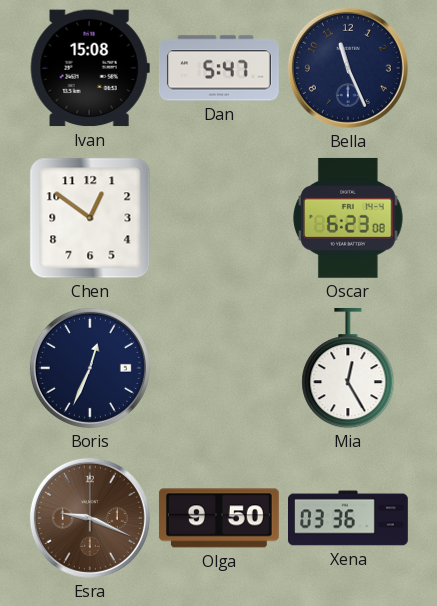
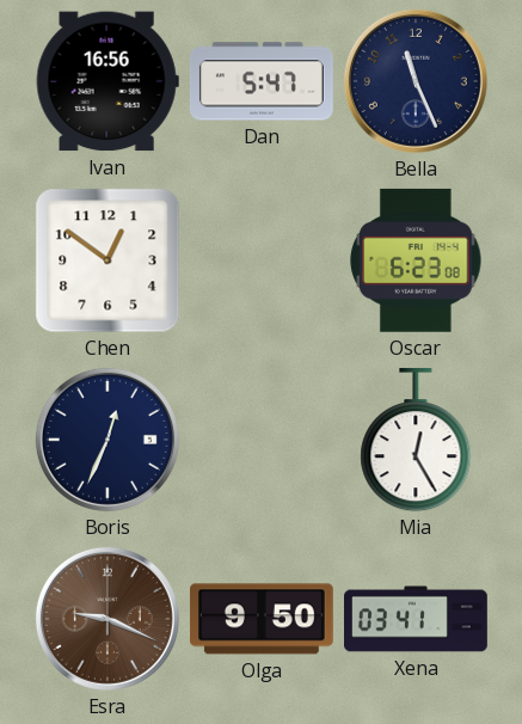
Ivan: 15:08 -> 16:56
Xena: 03:36 -> 03:41
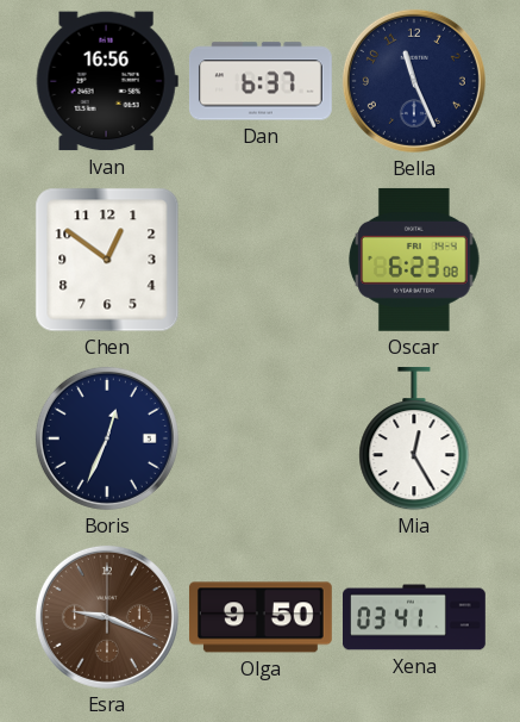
Dan: 5:47 -> 6:37
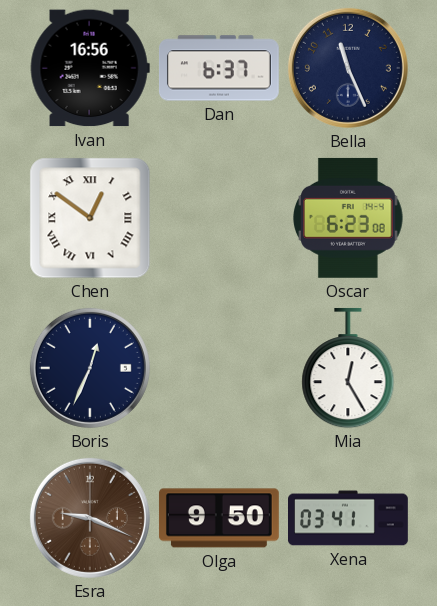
Chen numerals: Arabic -> Roman
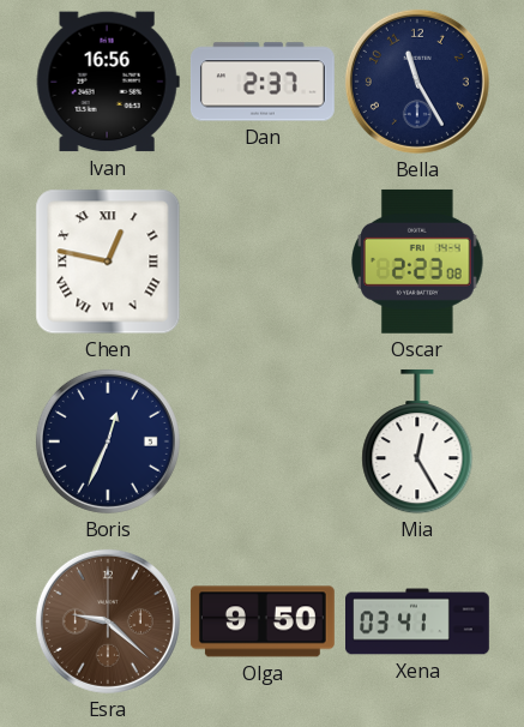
Dan: 6:37 -> 2:37
Bella: 11:26 -> 11:25
Chen: 12:51 -> 12:47
Oscar: 6:23 -> 2:23
Esra: 9:19 -> 9:22
